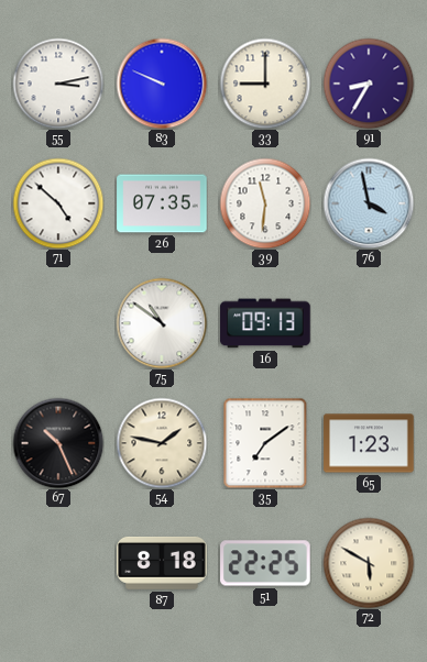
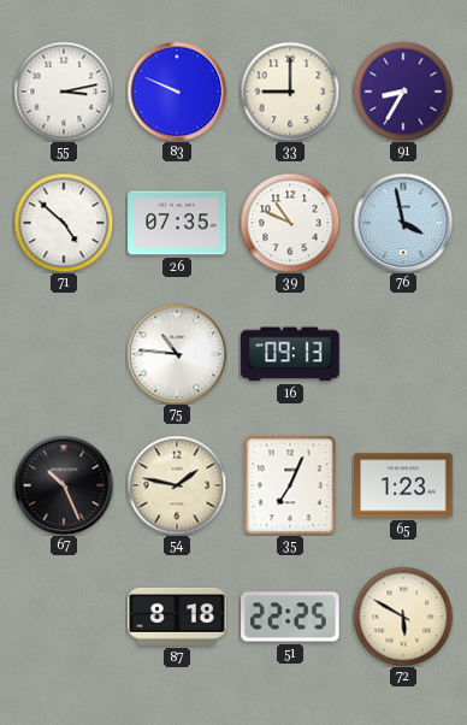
39: 11:31 -> 10:49
75: 10:51 -> 10:46
35: 7:09 -> 7:04
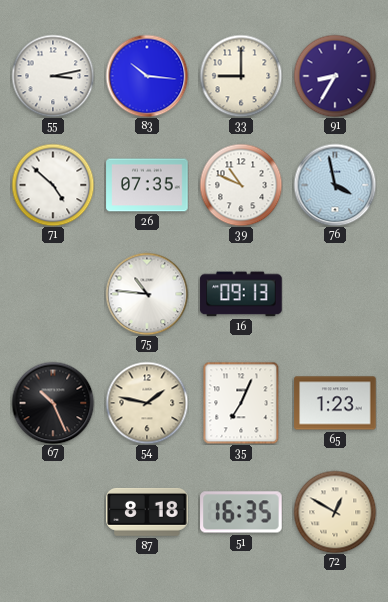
83: 9:49 -> 10:16
51: 22:25 -> 16:35
72: 5:50 -> 12:50
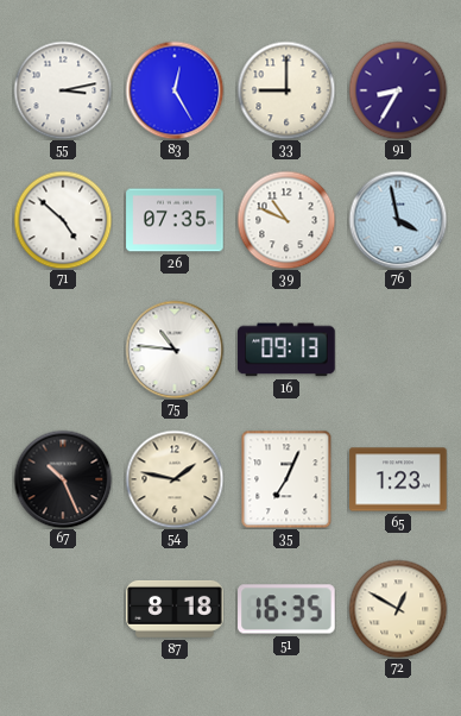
83: 10:16 -> 12:25
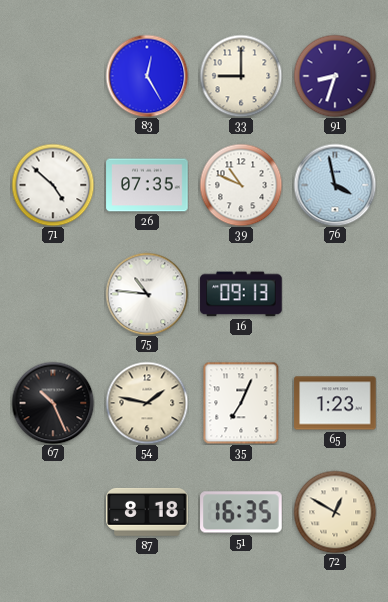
55: 3:13 -> none
91: 8:35 -> 8:33
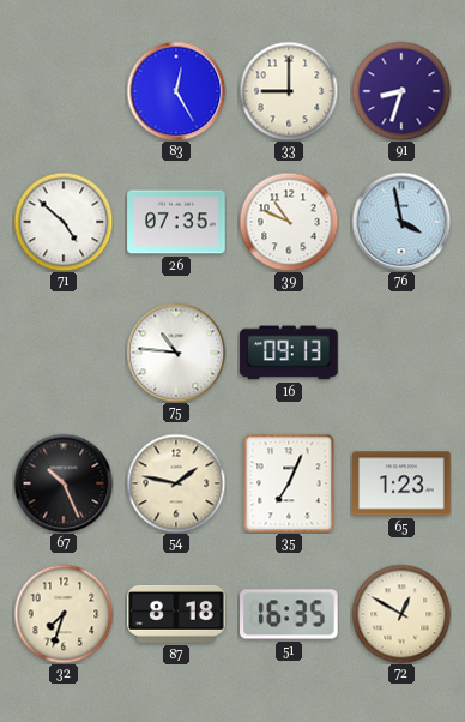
32: none -> 7:33
